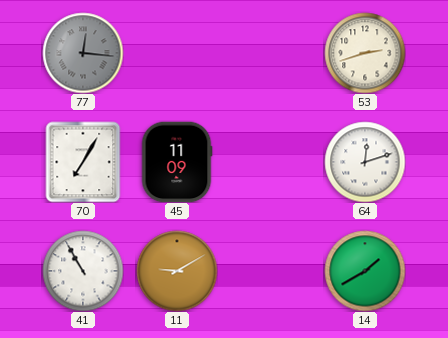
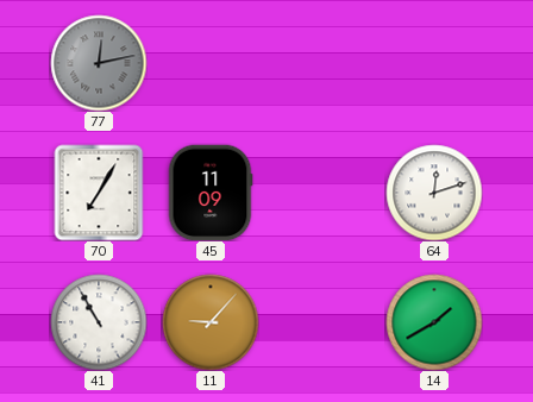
77: 12:16 -> 12:13
53: 2:42 -> none
11: 9:10 -> 9:07
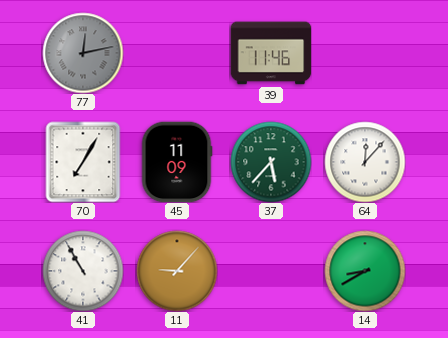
39: none -> 11:46
37: none -> 5:37
64: 12:12 -> 12:07
14: 1:40 -> 8:40
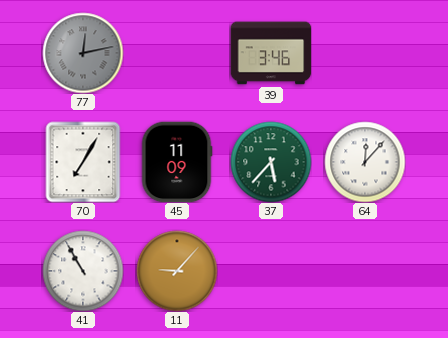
39: 11:46 -> 3:46
14: 8:40 -> none
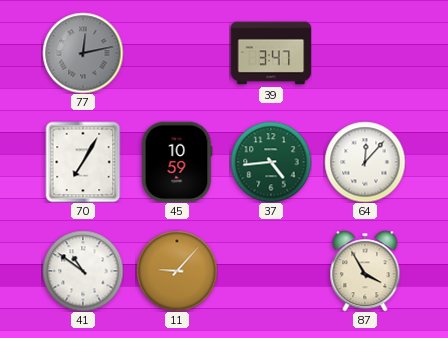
39: 3:46 -> 3:47
45: 11:09 -> 10:59
37: 5:37 -> 4:44
41: 10:55 -> 10:51
87: none -> 3:55
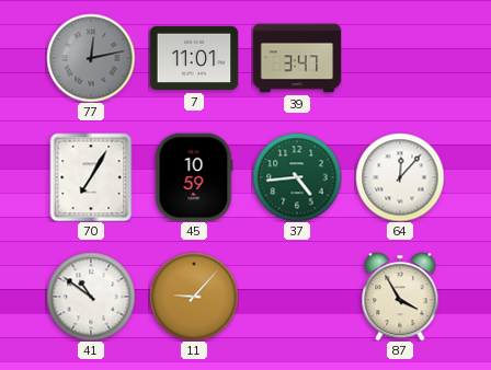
7: none -> 11:01
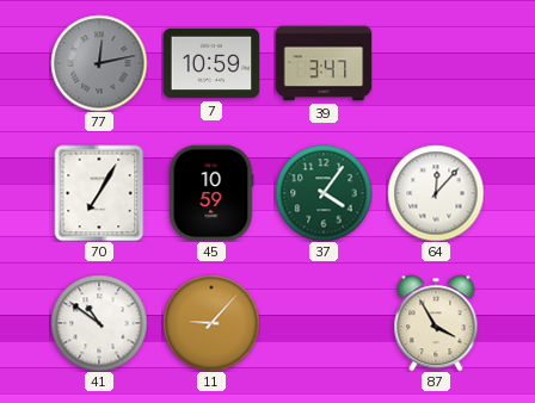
7: 11:01 -> 10:59
37: 4:44 -> 4:06
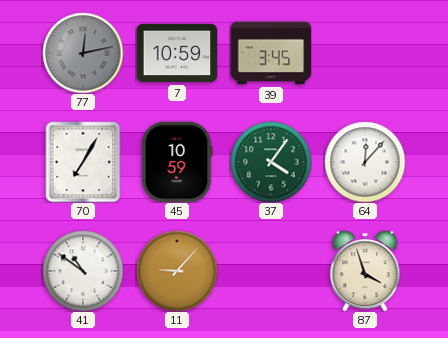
39: 3:47 -> 3:45
87: 3:55 -> 3:57
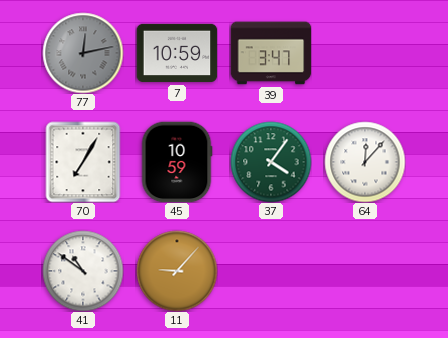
39: 3:45 -> 3:47
87: 3:57 -> none
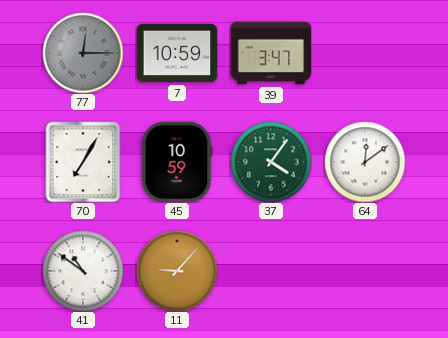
77: 12:13 -> 12:15
64: 12:07 -> 12:09
